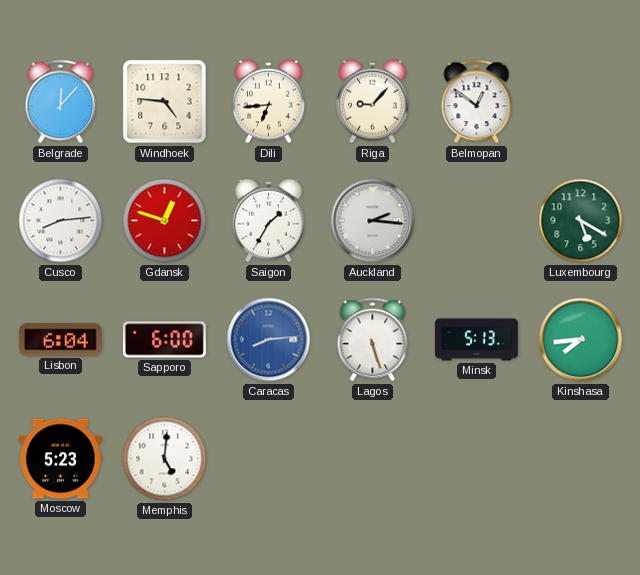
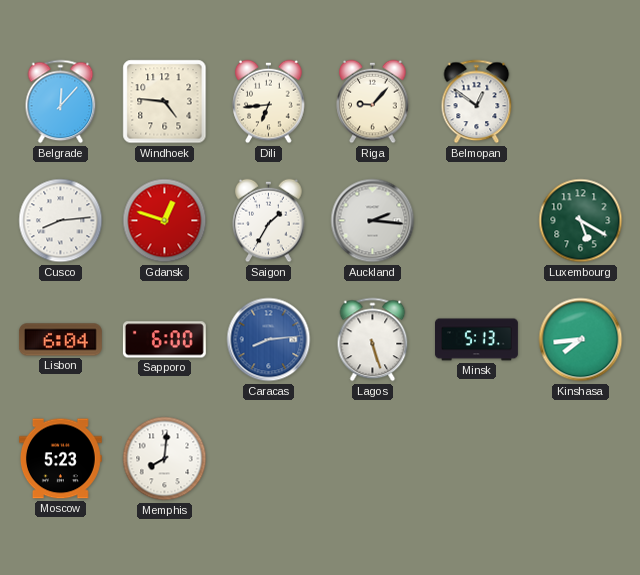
Memphis: 5:01 -> 8:01
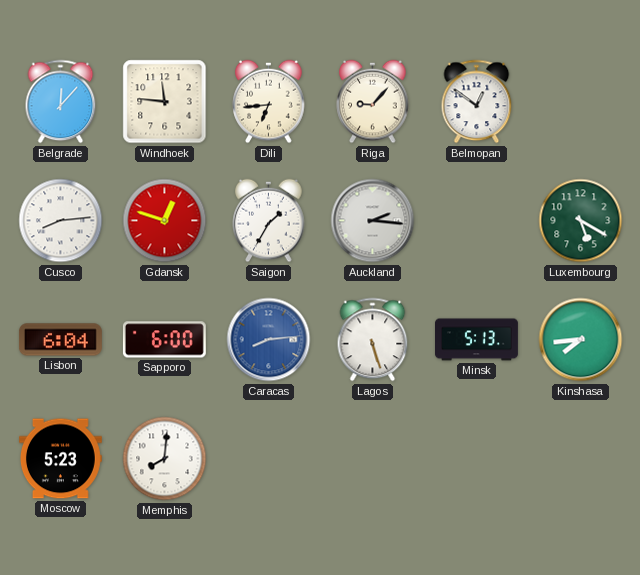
Windhoek: 4:46 -> 11:46
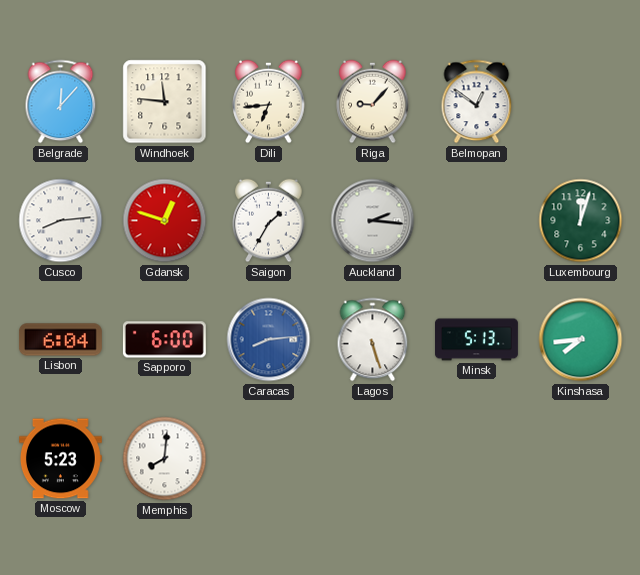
Luxembourg: 5:20 -> 12:03
